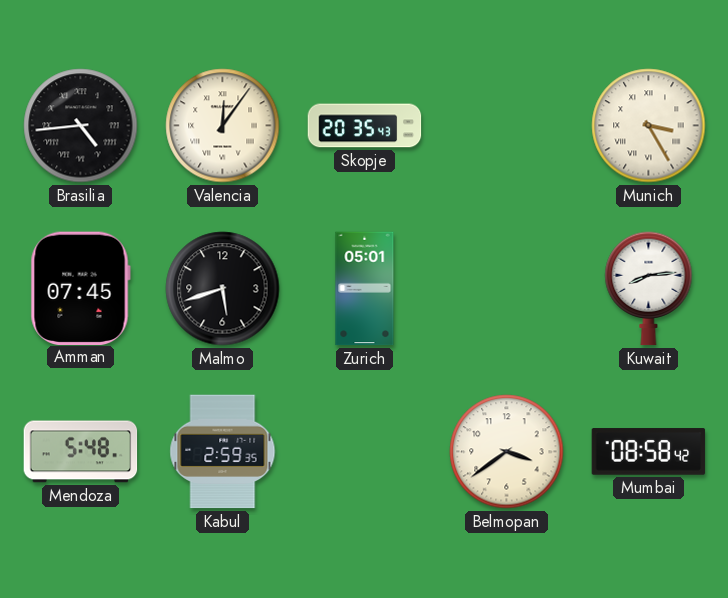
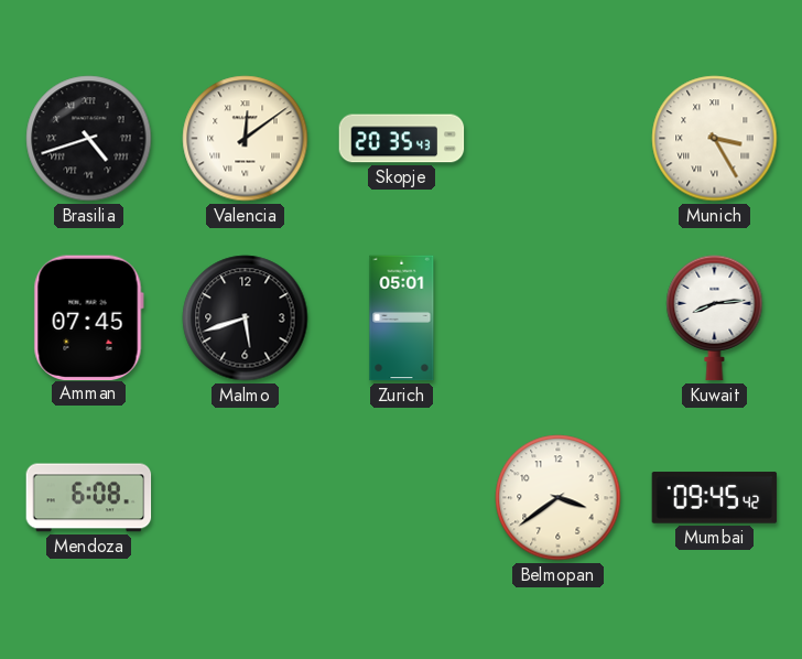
Brasilia: 4:44 -> 4:42
Valencia: 12:06 -> 12:09
Mendoza: 5:48 -> 6:08
Kabul: 2:59 -> none
Mumbai: 08:58 -> 09:45
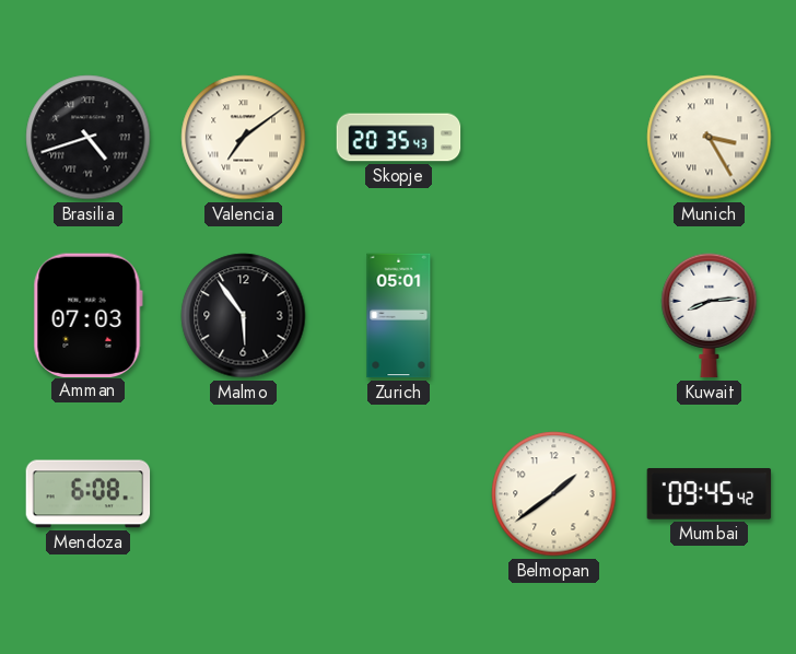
Valencia: 12:09 -> 7:09
Amman: 07:45 -> 07:03
Malmo: 5:42 -> 5:54
Belmopan: 3:39 -> 1:39
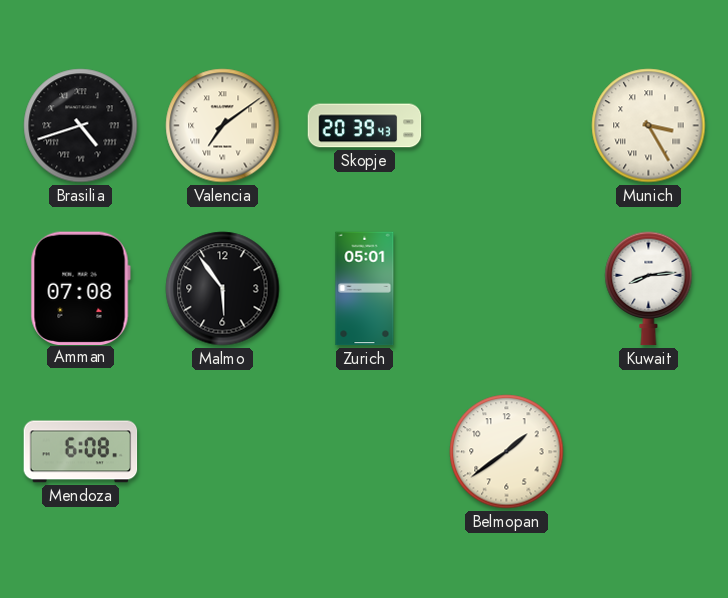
Skopje: 20:35 -> 20:39
Amman: 07:03 -> 07:08
Mumbai: 09:45 -> none
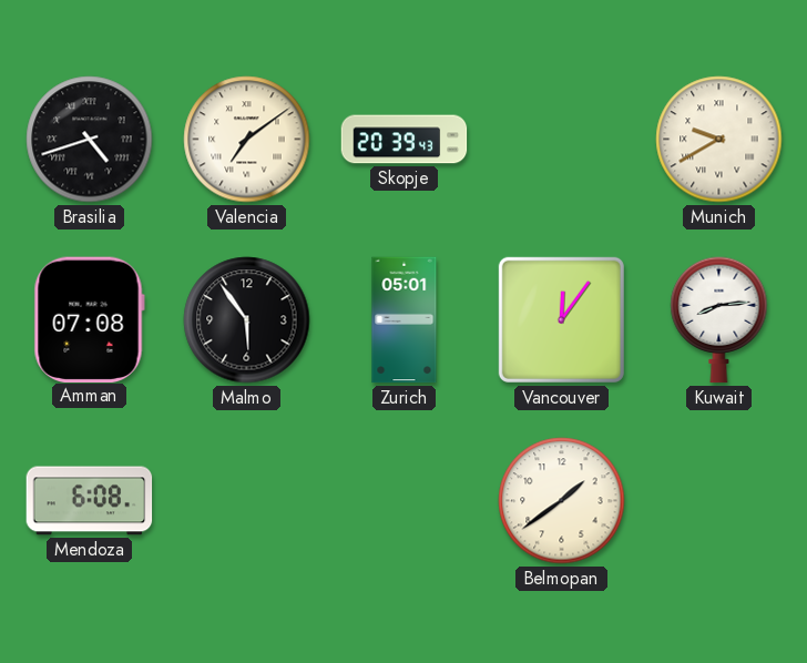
Munich: 3:25 -> 9:40
Vancouver: none -> 12:06
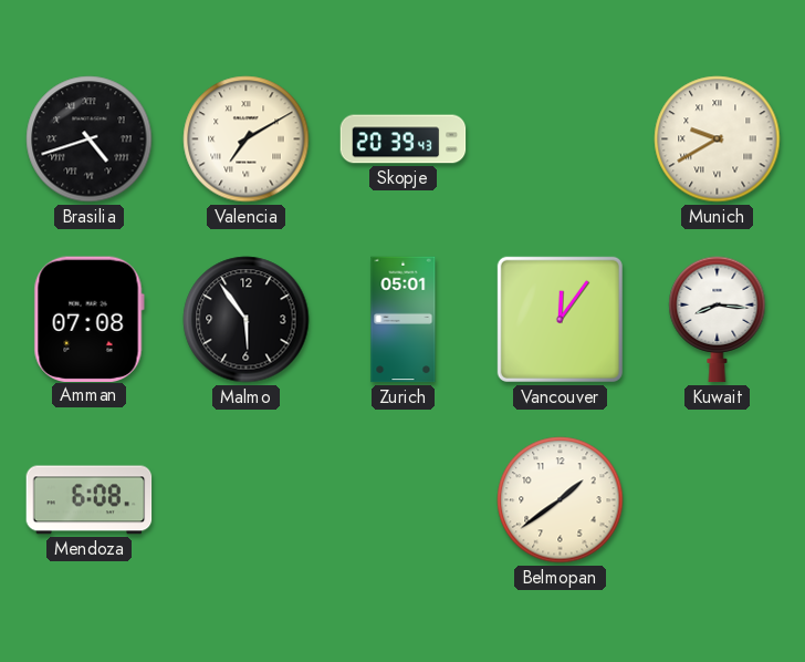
Valencia: 7:09 -> 7:10
Kuwait: 8:14 -> 8:16
